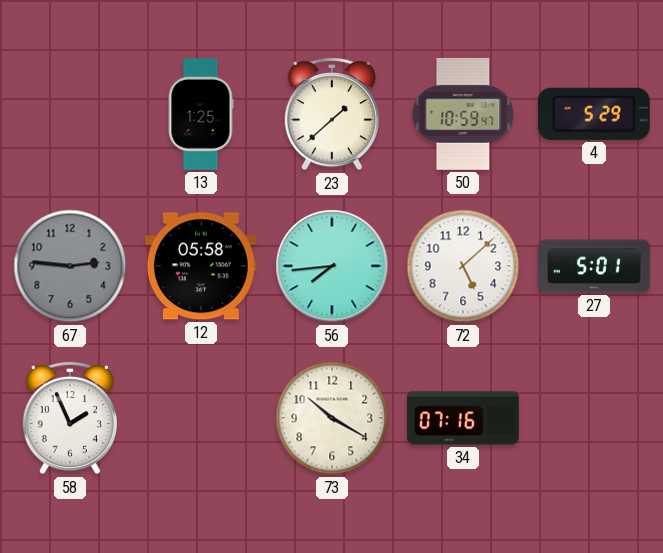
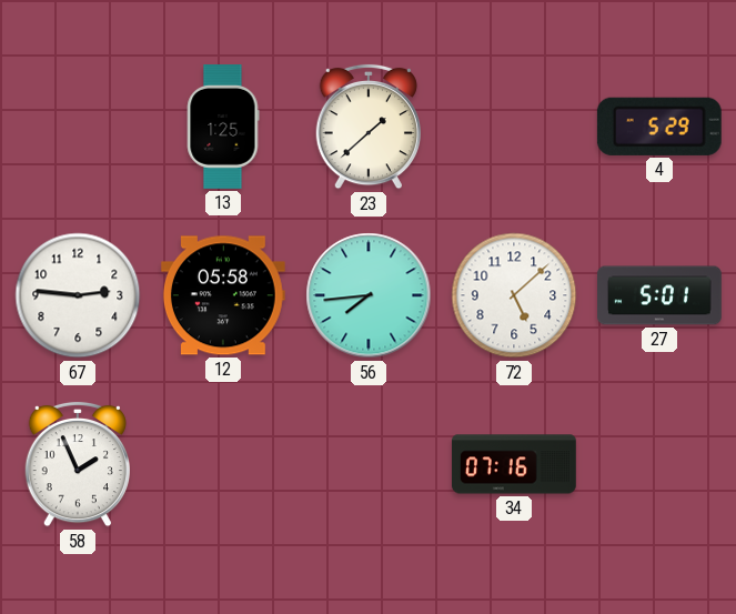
50: 10:59 -> none
67 dial: grey -> white
73: 10:20 -> none
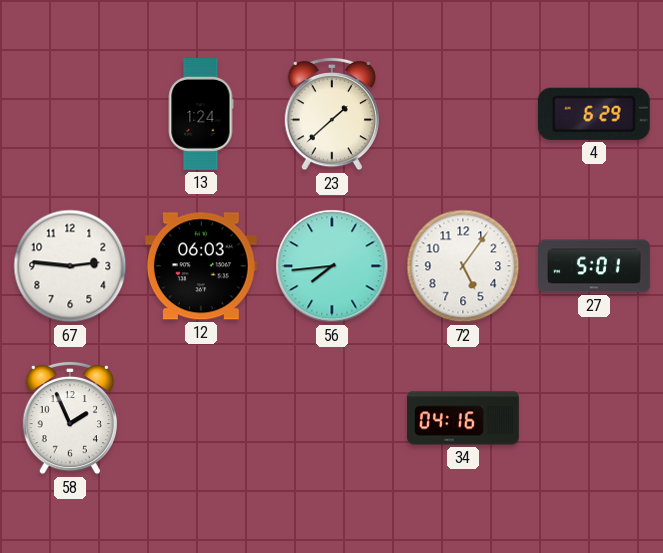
13: 1:25 -> 1:24
4: 5:29 -> 6:29
12: 05:58 -> 06:03
72: 5:08 -> 5:06
34: 07:16 -> 04:16
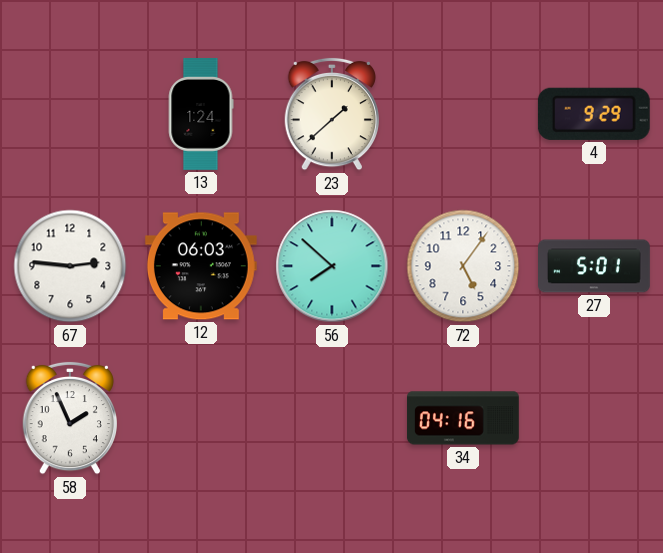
4: 6:29 -> 9:29
56: 7:44 -> 7:52
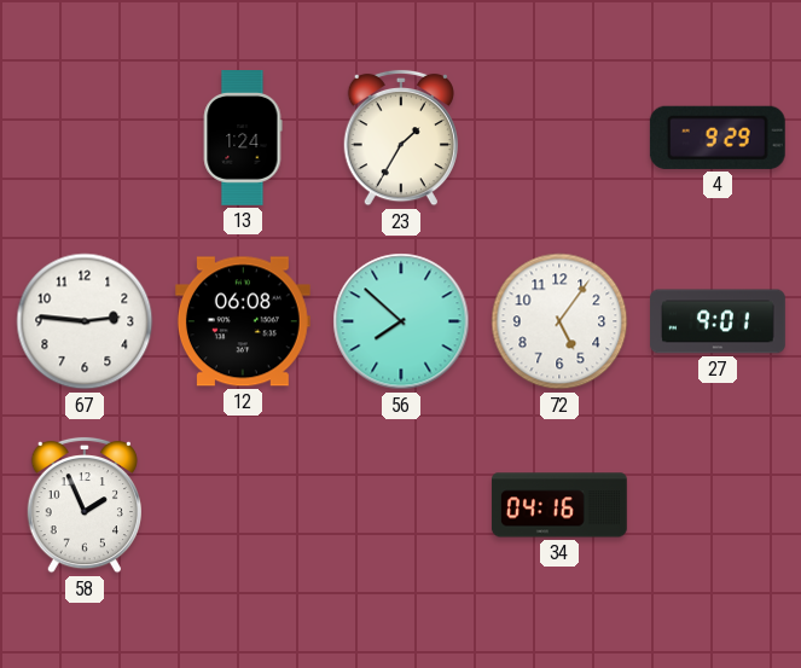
23: 1:38 -> 1:35
12: 06:03 -> 06:08
27: 5:01 -> 9:01
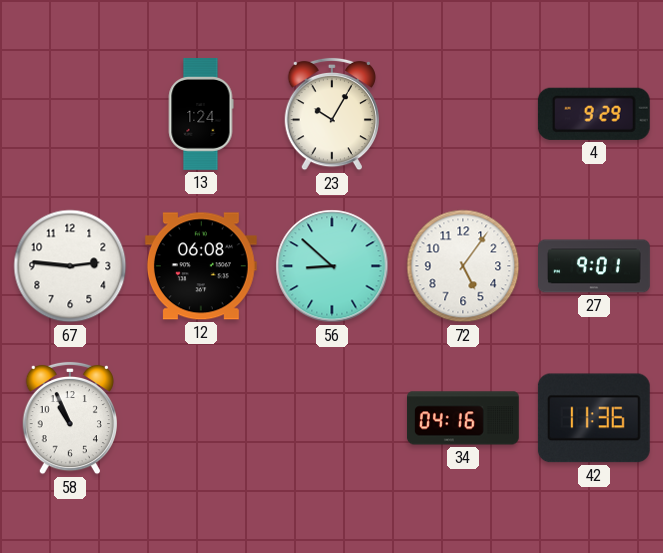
23: 1:35 -> 10:05
56: 7:52 -> 8:52
58: 1:56 -> 10:56
42: none -> 11:36
